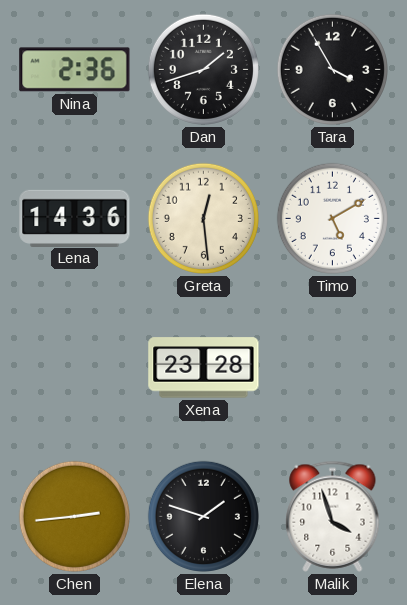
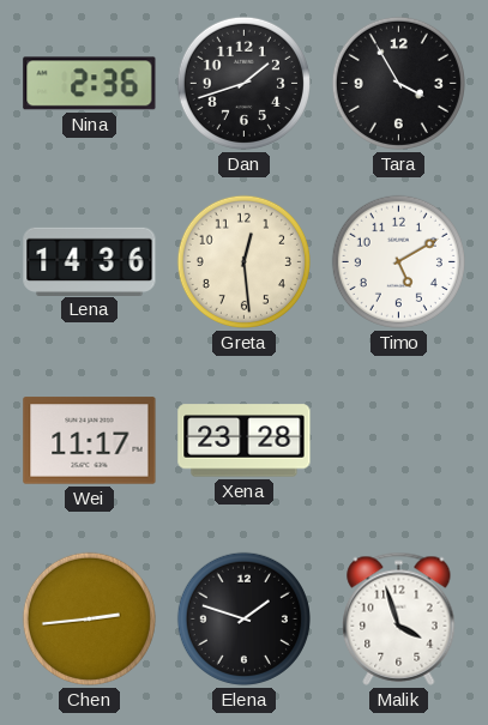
Wei: none -> 11:17
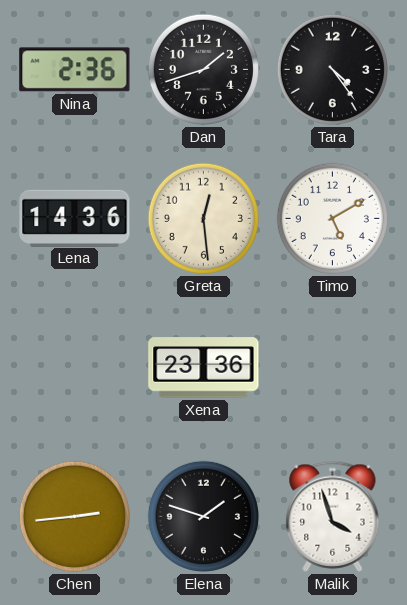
Tara: 3:55 -> 4:24
Wei: 11:17 -> none
Xena: 23:28 -> 23:36
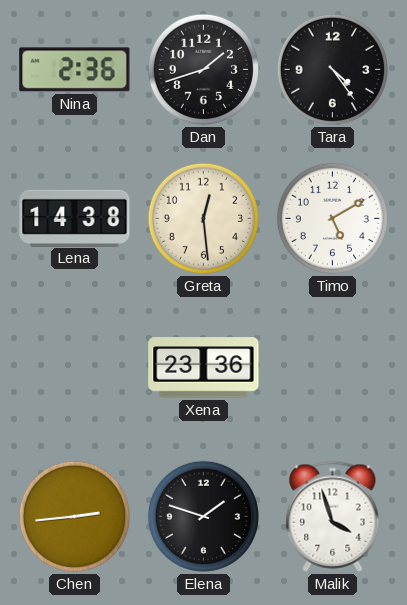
Lena: 14:36 -> 14:38
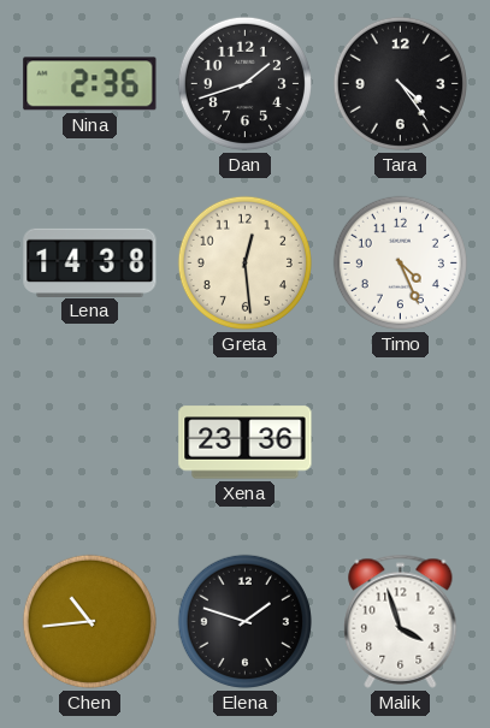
Timo: 5:10 -> 4:26
Chen: 2:44 -> 10:44
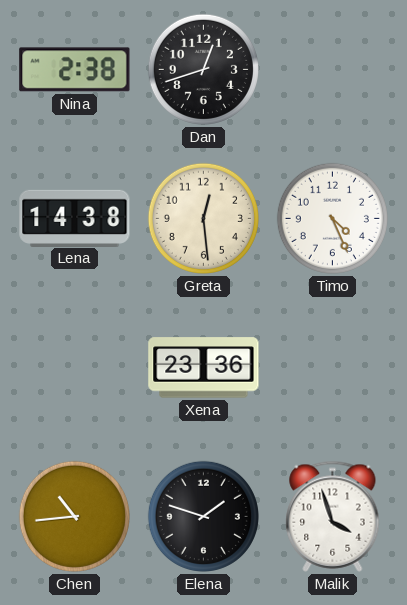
Nina: 2:36 -> 2:38
Dan: 1:42 -> 12:42
Tara: 4:24 -> none
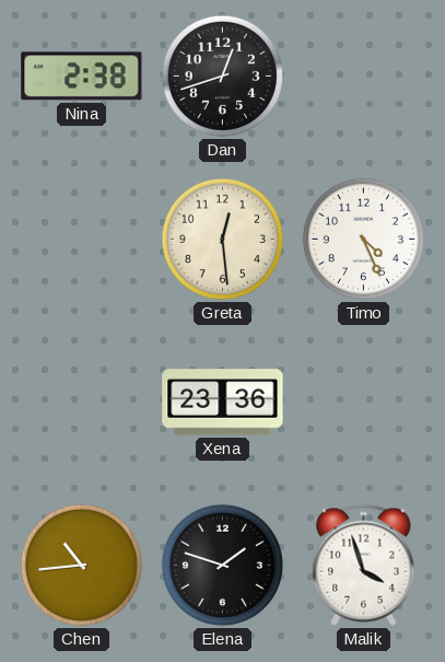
Lena: 14:38 -> none
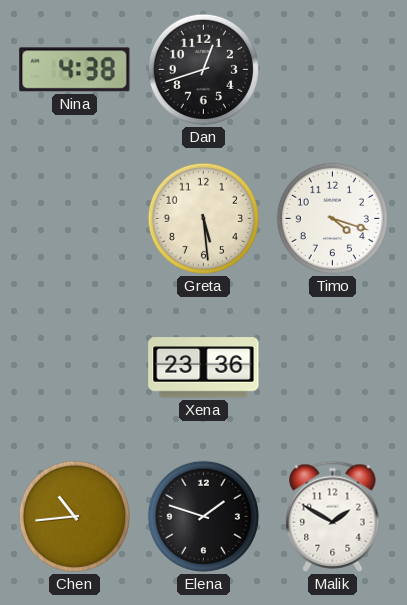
Nina: 2:38 -> 4:38
Greta: 12:29 -> 5:29
Timo: 4:26 -> 4:18
Malik: 3:57 -> 1:50
